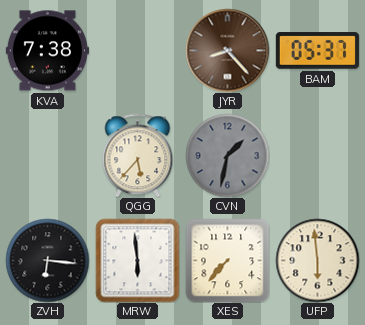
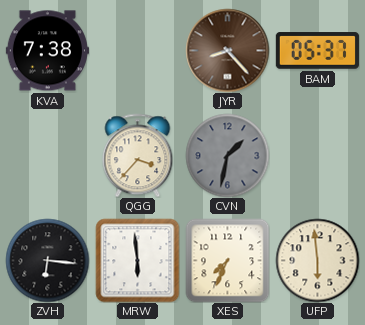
QGG: 5:37 -> 3:37
XES: 7:37 -> 7:34
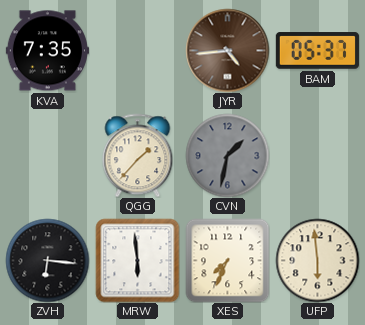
KVA: 7:38 -> 7:35
JYR: 8:23 -> 4:44
QGG: 3:37 -> 1:37
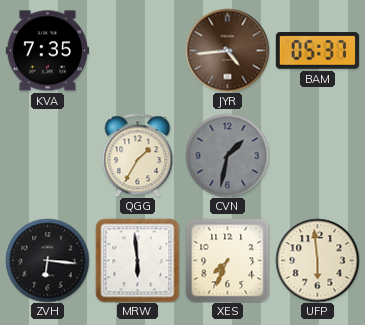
QGG: 1:37 -> 1:35
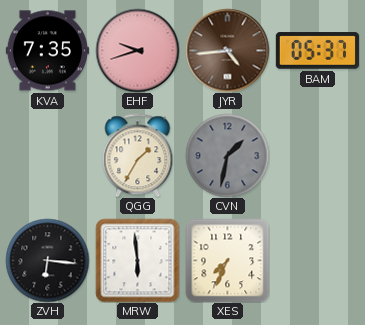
EHF: none -> 9:42
UFP: 5:59 -> none
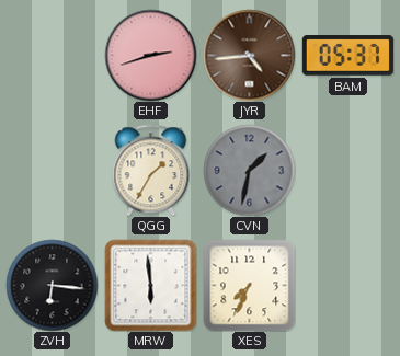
KVA: 7:35 -> none
EHF: 9:42 -> 2:42
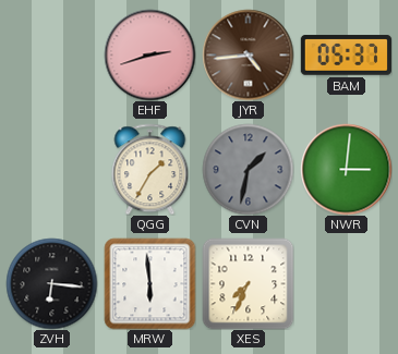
NWR: none -> 3:01
